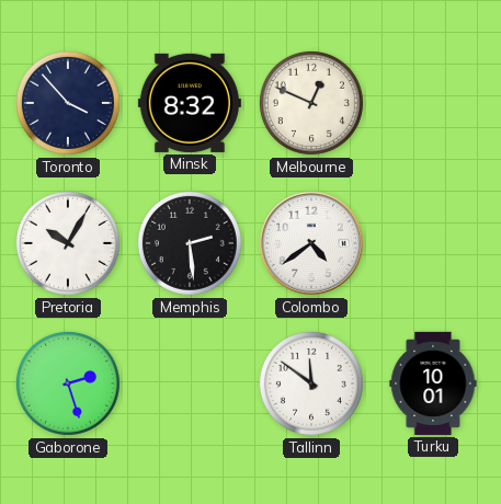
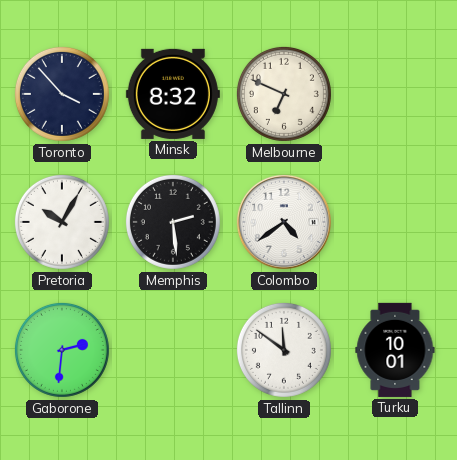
Melbourne: 12:49 -> 6:49
Gaborone: 2:27 -> 2:31
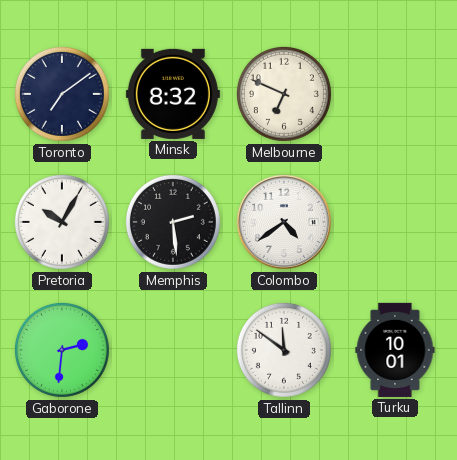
Toronto: 3:53 -> 7:09
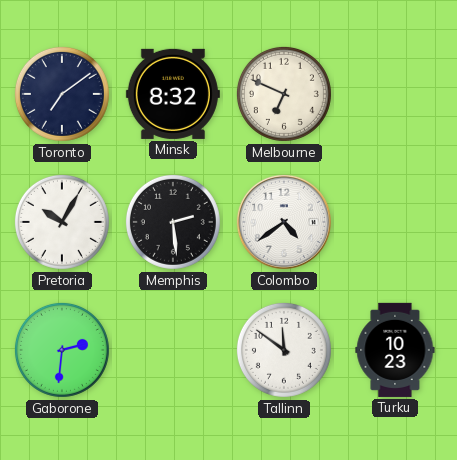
Turku: 10:01 -> 10:23
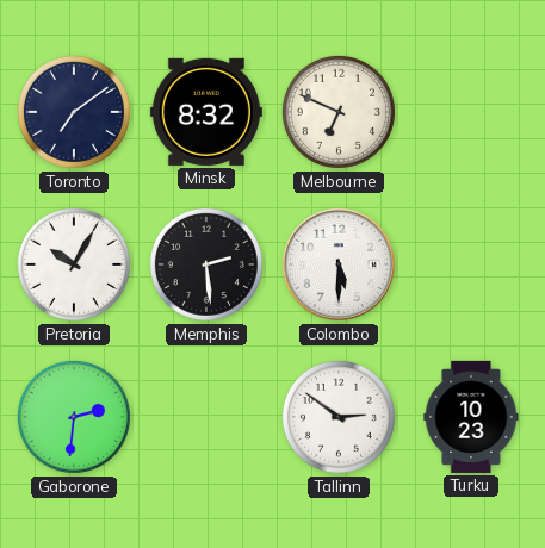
Colombo: 4:39 -> 5:30
Tallinn: 11:51 -> 2:51
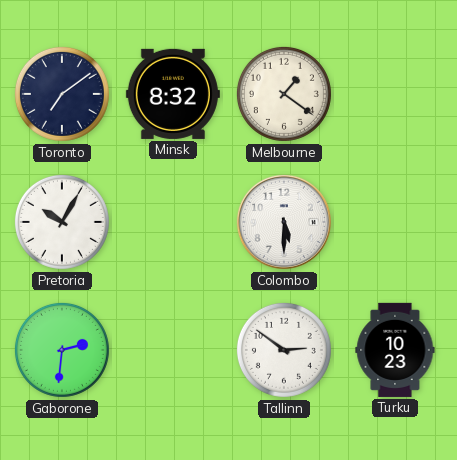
Melbourne: 6:49 -> 1:21
Memphis: 2:29 -> none
